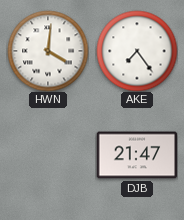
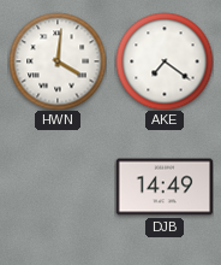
AKE: 7:24 -> 7:21
DJB: 21:47 -> 14:49
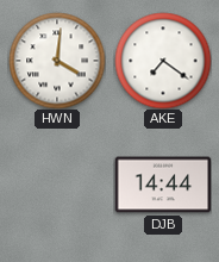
DJB: 14:49 -> 14:44
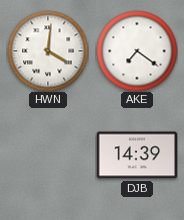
DJB: 14:44 -> 14:39
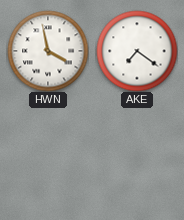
HWN: 4:01 -> 3:58
DJB: 14:39 -> none
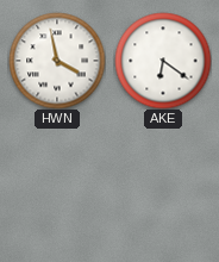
AKE: 7:21 -> 6:21
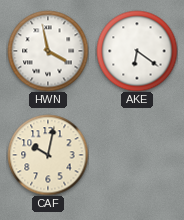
CAF: none -> 10:02
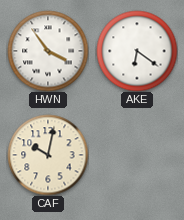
HWN: 3:58 -> 3:54
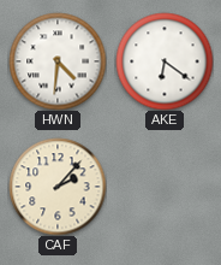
HWN: 3:54 -> 4:31
CAF: 10:02 -> 2:07
